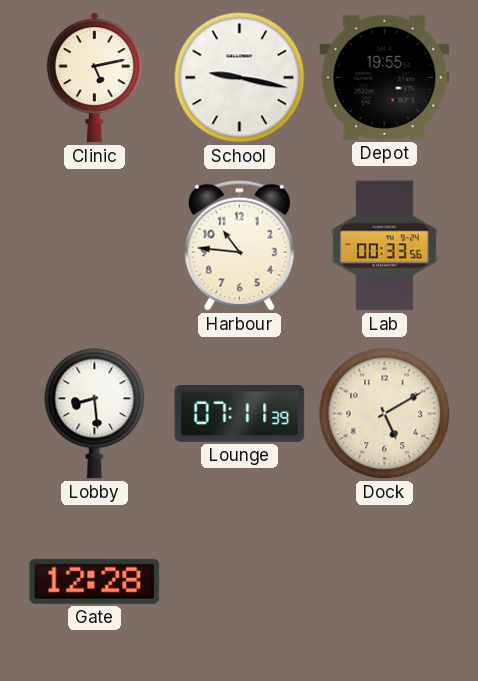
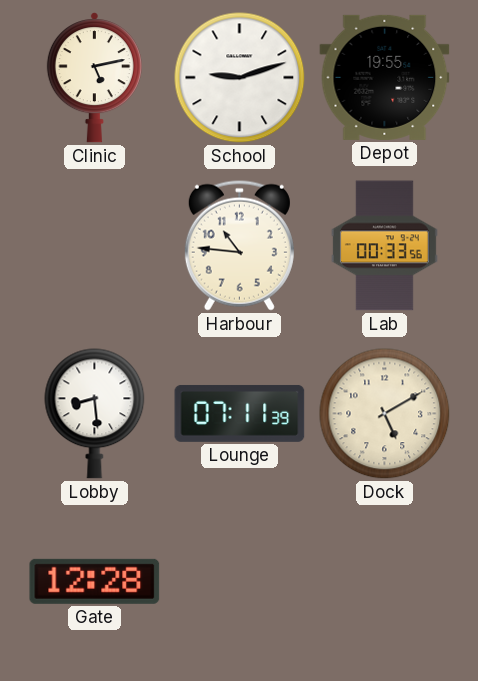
School: 9:17 -> 9:12
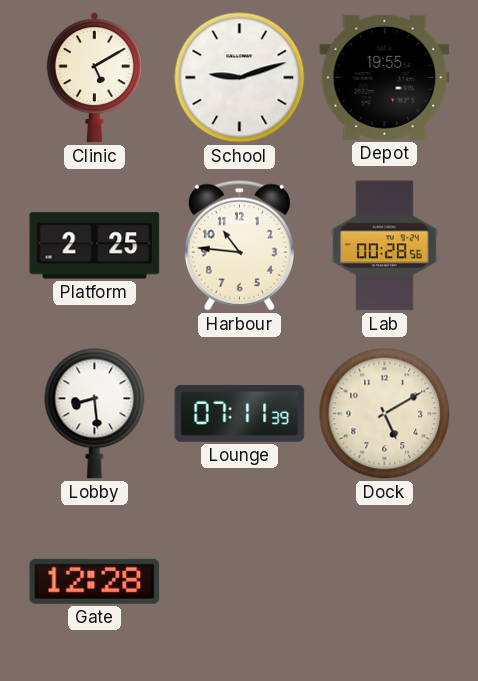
Clinic: 5:13 -> 5:10
Platform: none -> 2:25
Lab: 00:33 -> 00:28
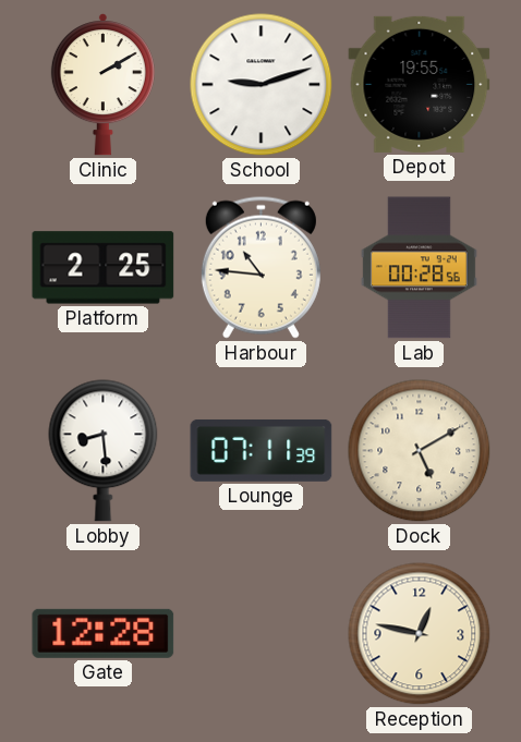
Clinic: 5:10 -> 2:10
Reception: none -> 12:47
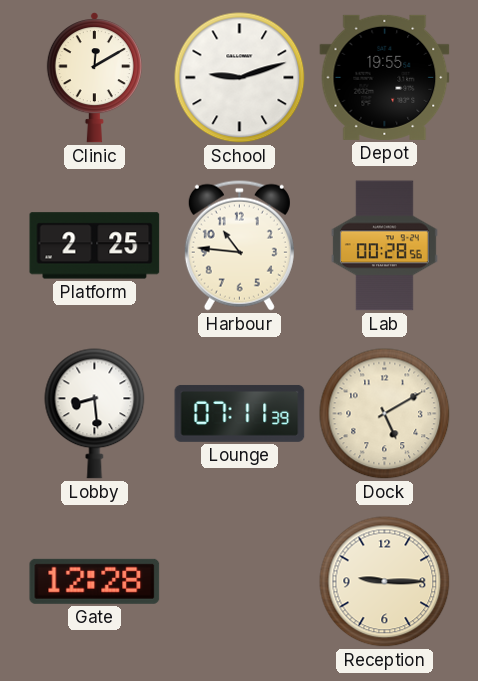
Clinic: 2:10 -> 12:10
Reception: 12:47 -> 9:15
